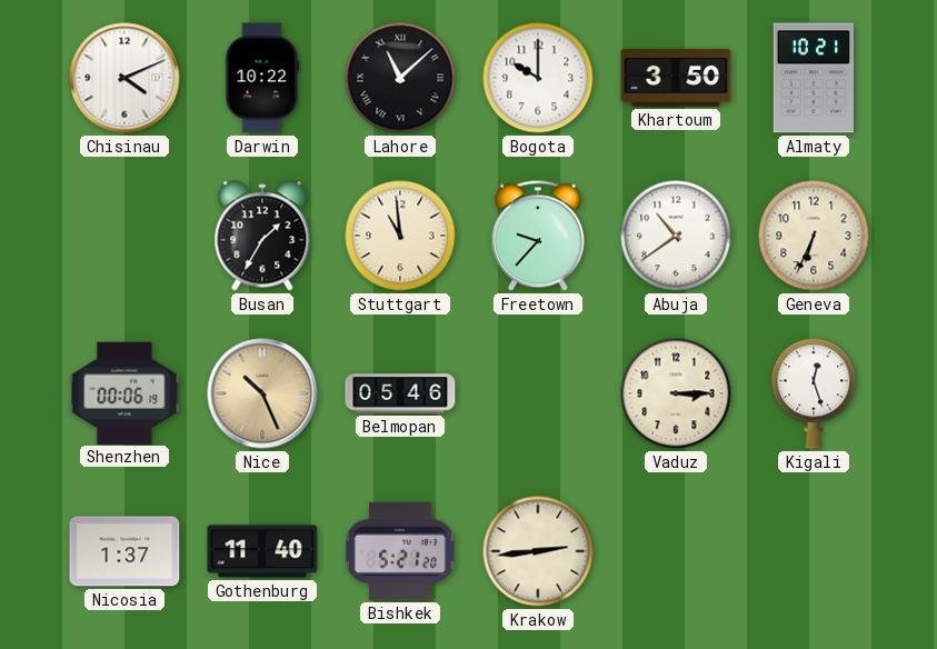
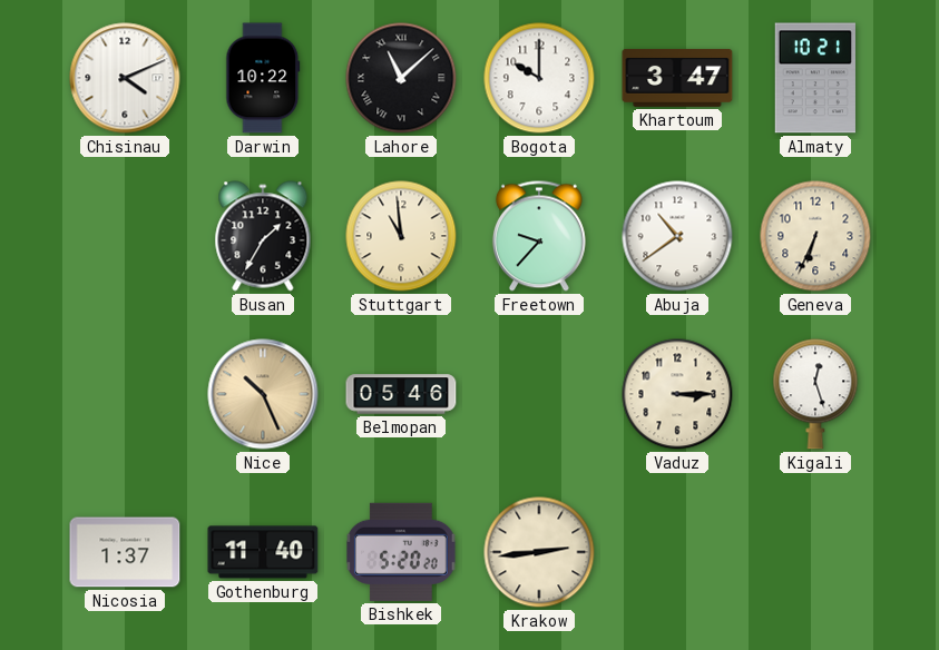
Khartoum: 3:50 -> 3:47
Shenzhen: 00:06 -> none
Bishkek: 5:21 -> 5:20
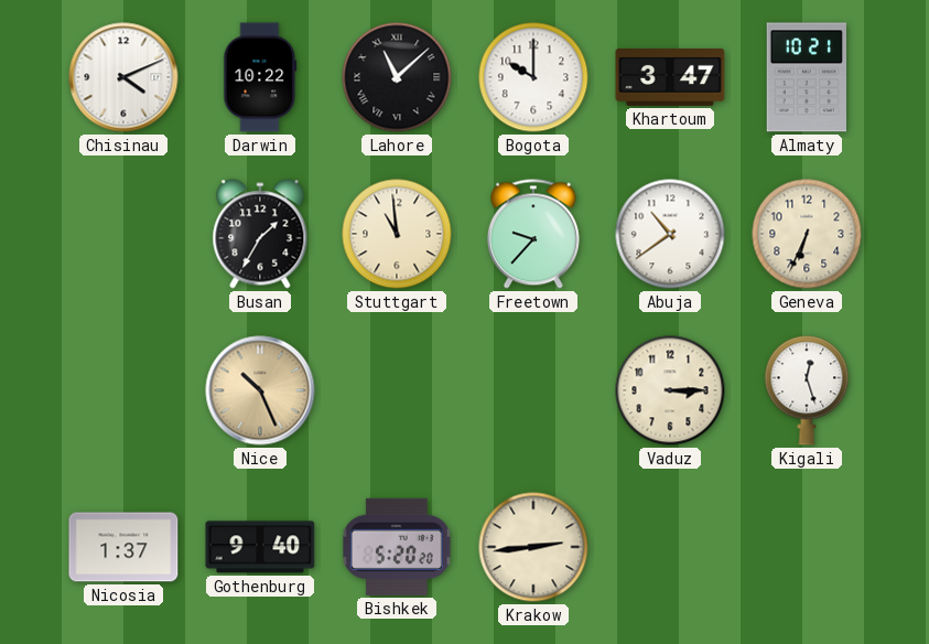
Belmopan: 05:46 -> none
Gothenburg: 11:40 -> 9:40
